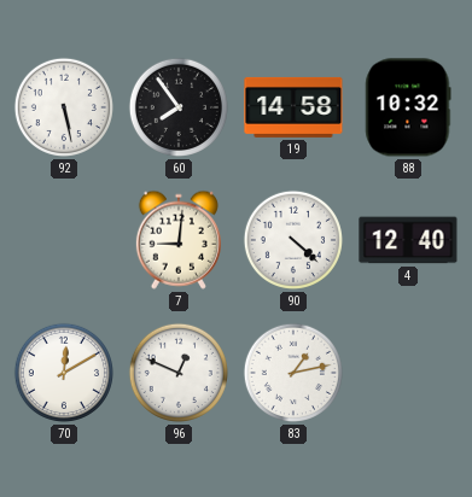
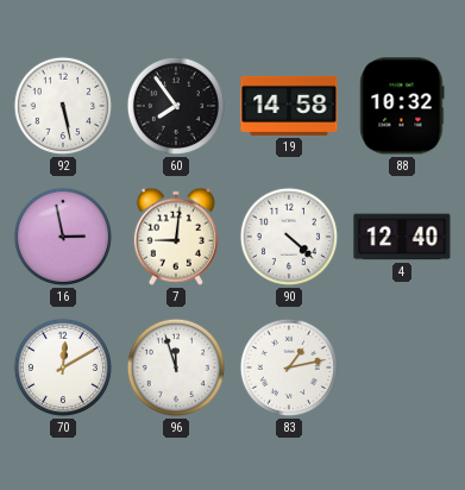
16: none -> 2:58
96: 12:49 -> 11:57
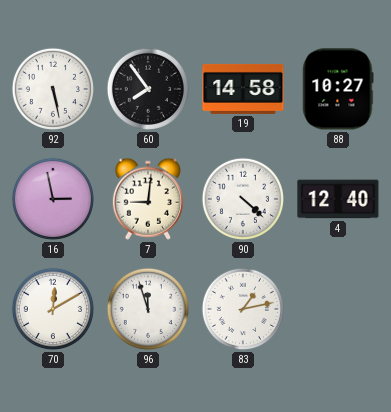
88: 10:32 -> 10:27
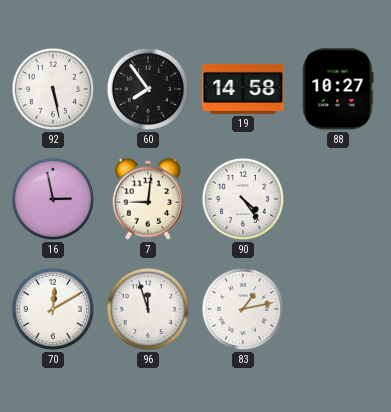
90: 4:22 -> 4:24
4: 12:40 -> none
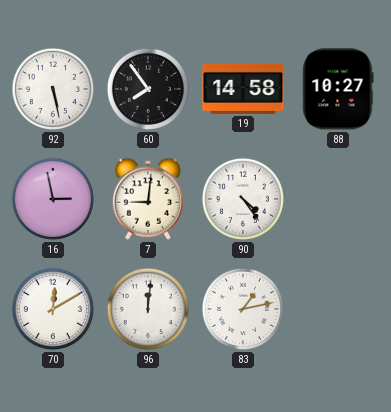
96: 11:57 -> 12:01
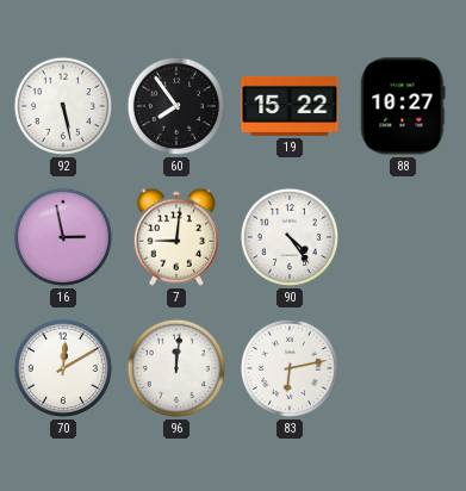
19: 14:58 -> 15:22
83: 1:13 -> 6:13
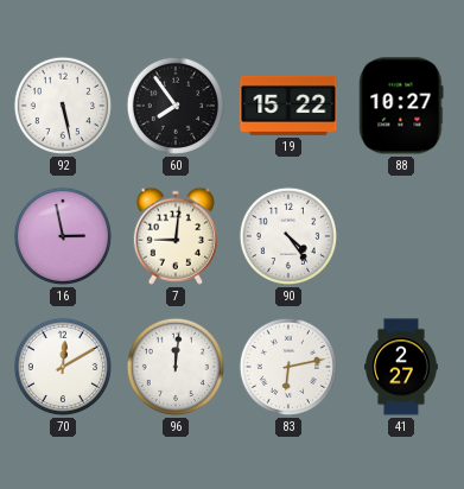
41: none -> 2:27
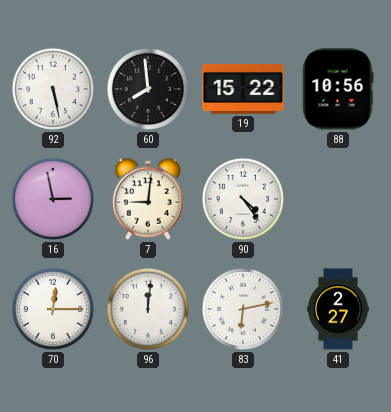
60: 7:54 -> 7:59
88: 10:27 -> 10:56
70: 12:10 -> 12:15
